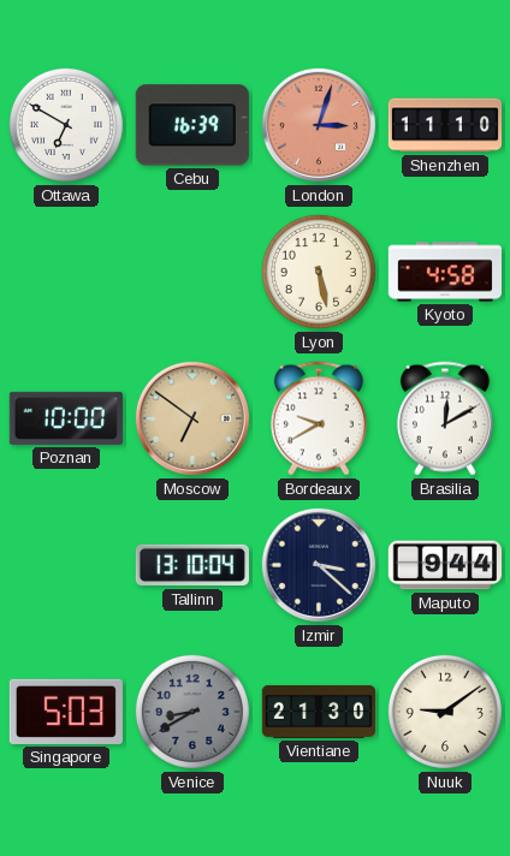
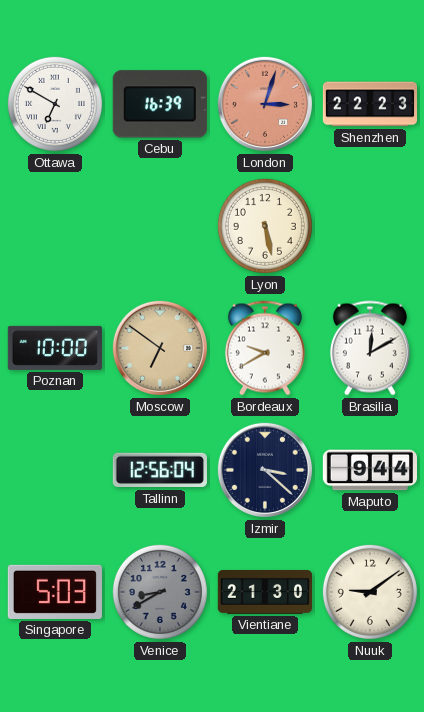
Shenzhen: 11:10 -> 22:23
Kyoto: 4:58 -> none
Tallinn: 13:10 -> 12:56
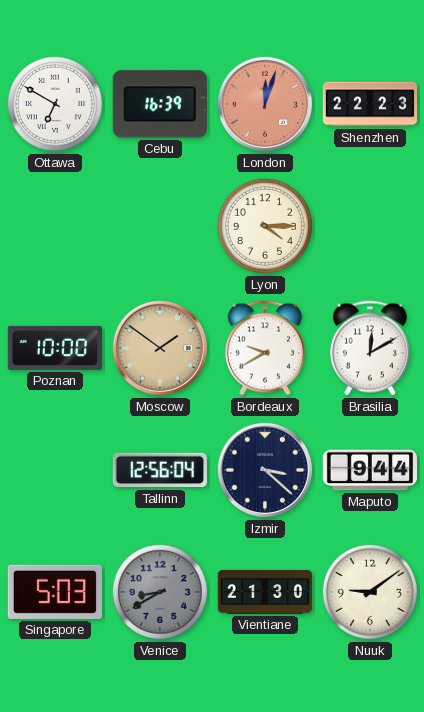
London: 3:03 -> 12:03
Lyon: 5:28 -> 4:15
Moscow: 6:51 -> 1:51
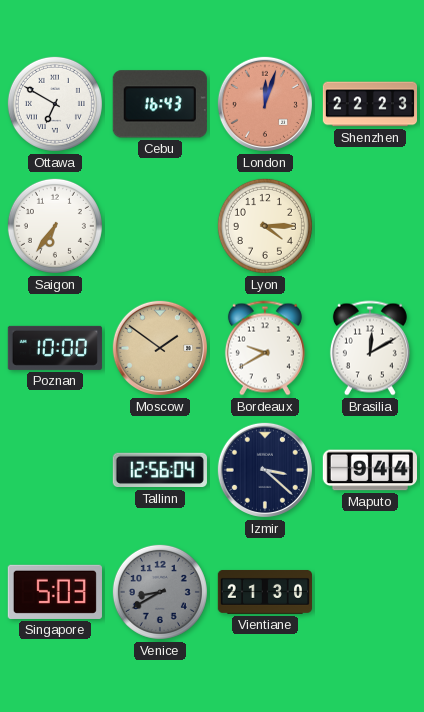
Cebu: 16:39 -> 16:43
Saigon: none -> 6:36
Nuuk: 9:09 -> none
